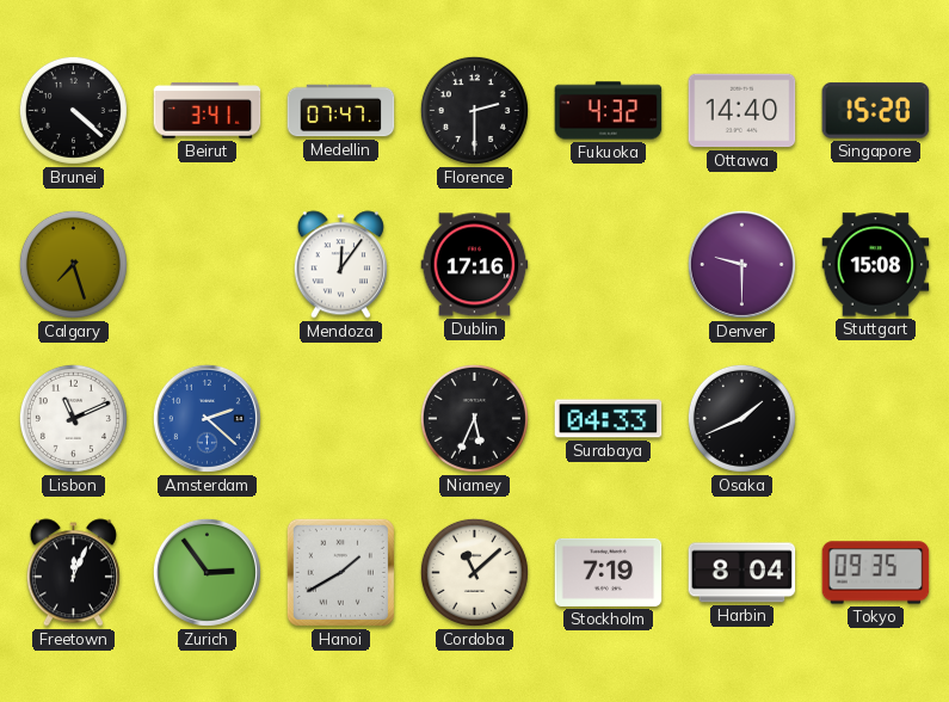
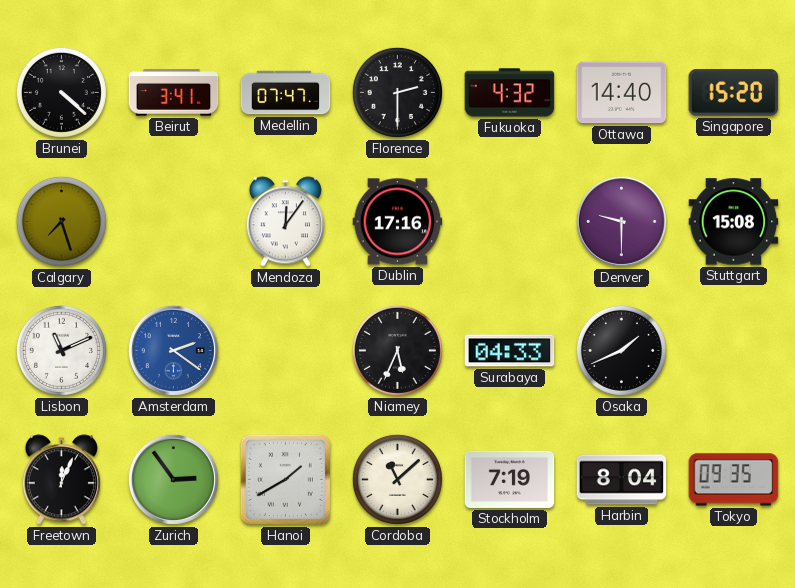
Amsterdam: 2:22 -> 2:21
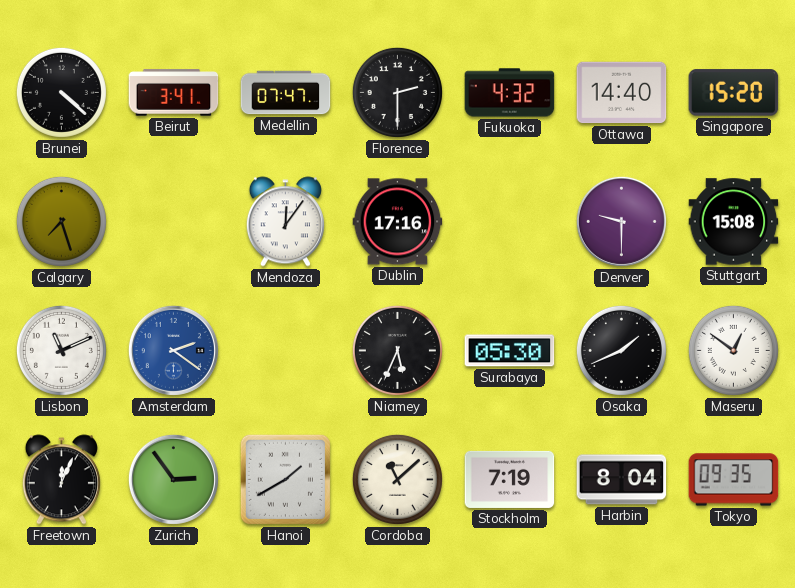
Surabaya: 04:33 -> 05:30
Maseru: none -> 12:51
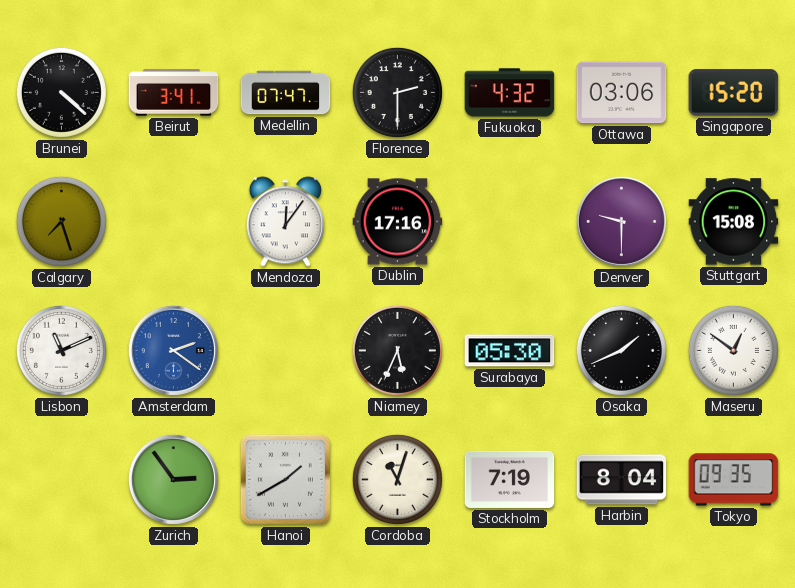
Ottawa: 14:40 -> 03:06
Freetown: 12:04 -> none
Cordoba: 11:08 -> 11:03
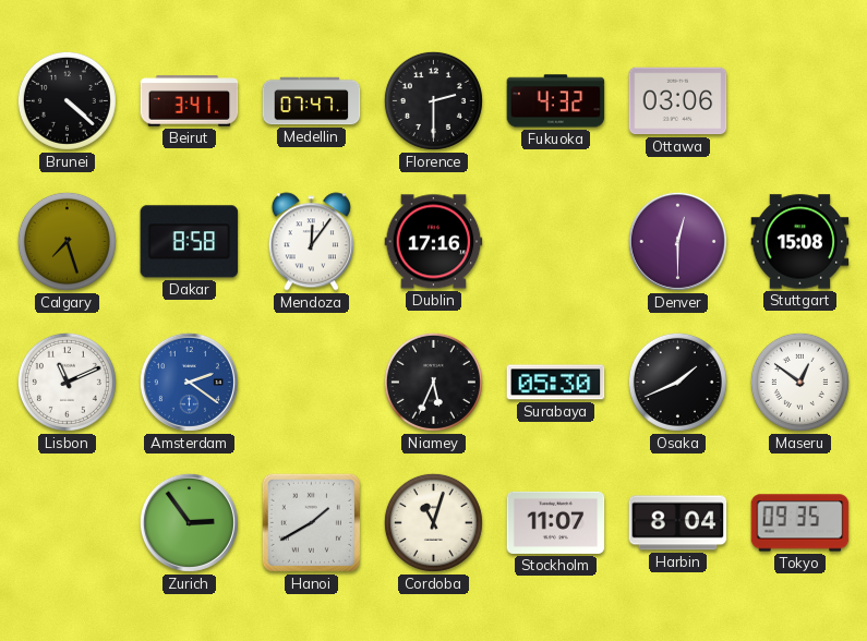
Singapore: 15:20 -> none
Dakar: none -> 8:58
Denver: 9:30 -> 12:30
Stockholm: 7:19 -> 11:07
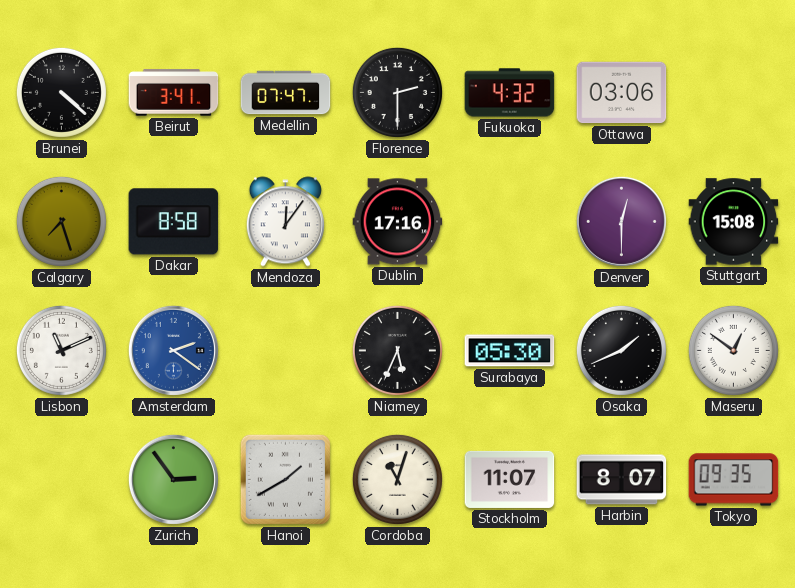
Harbin: 8:04 -> 8:07
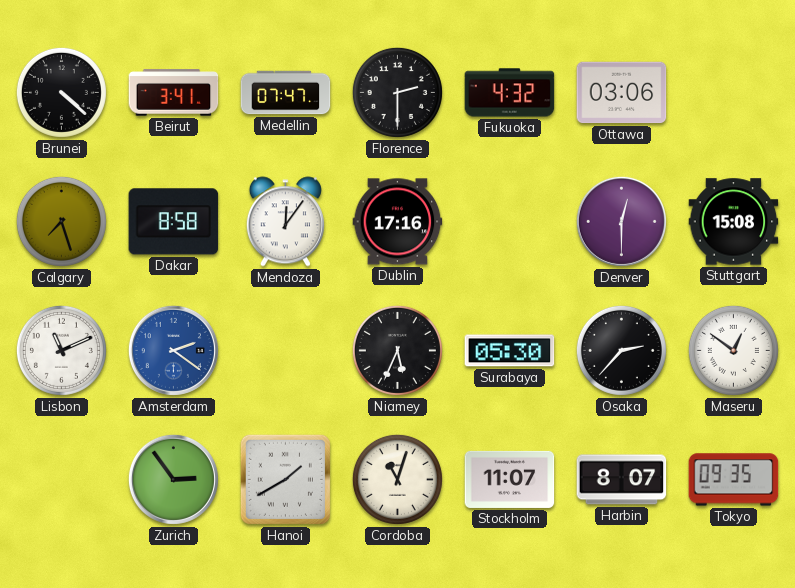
Osaka: 1:41 -> 2:37
